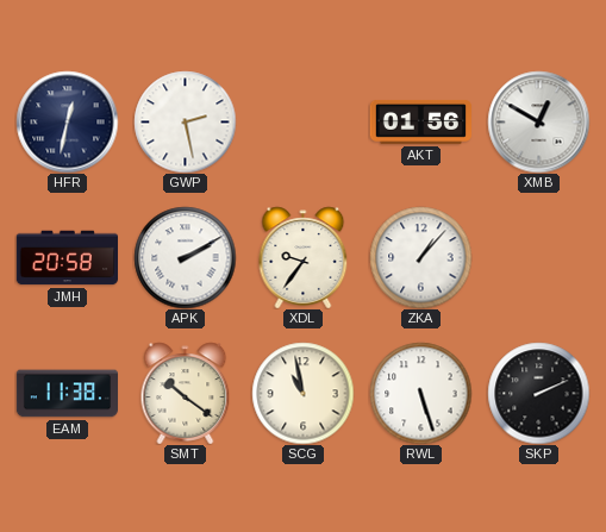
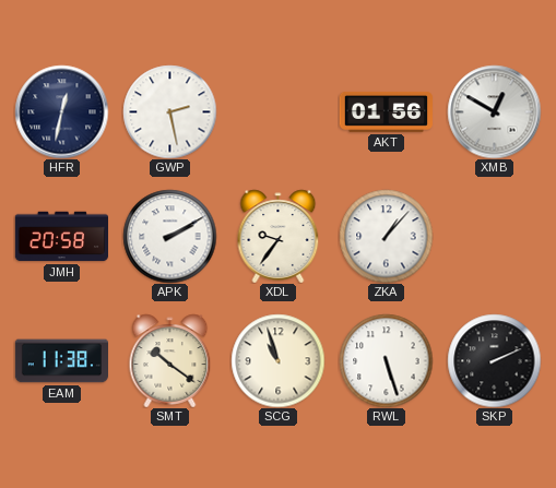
SCG: 10:58 -> 10:57
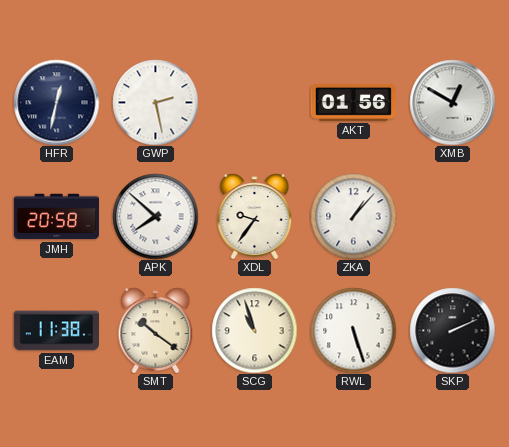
APK: 2:10 -> 7:52
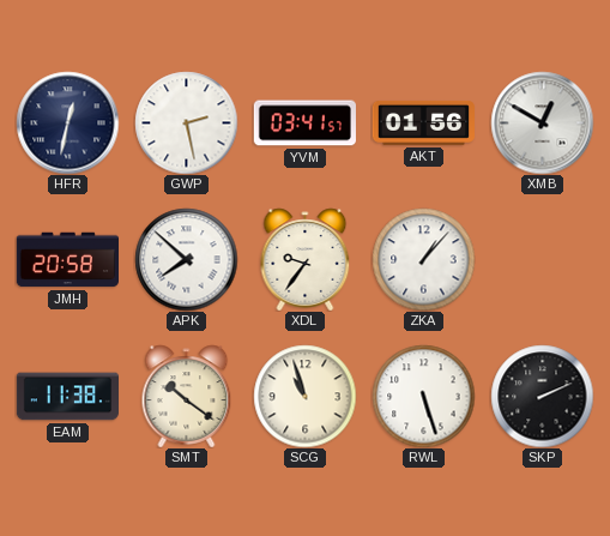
YVM: none -> 03:41
